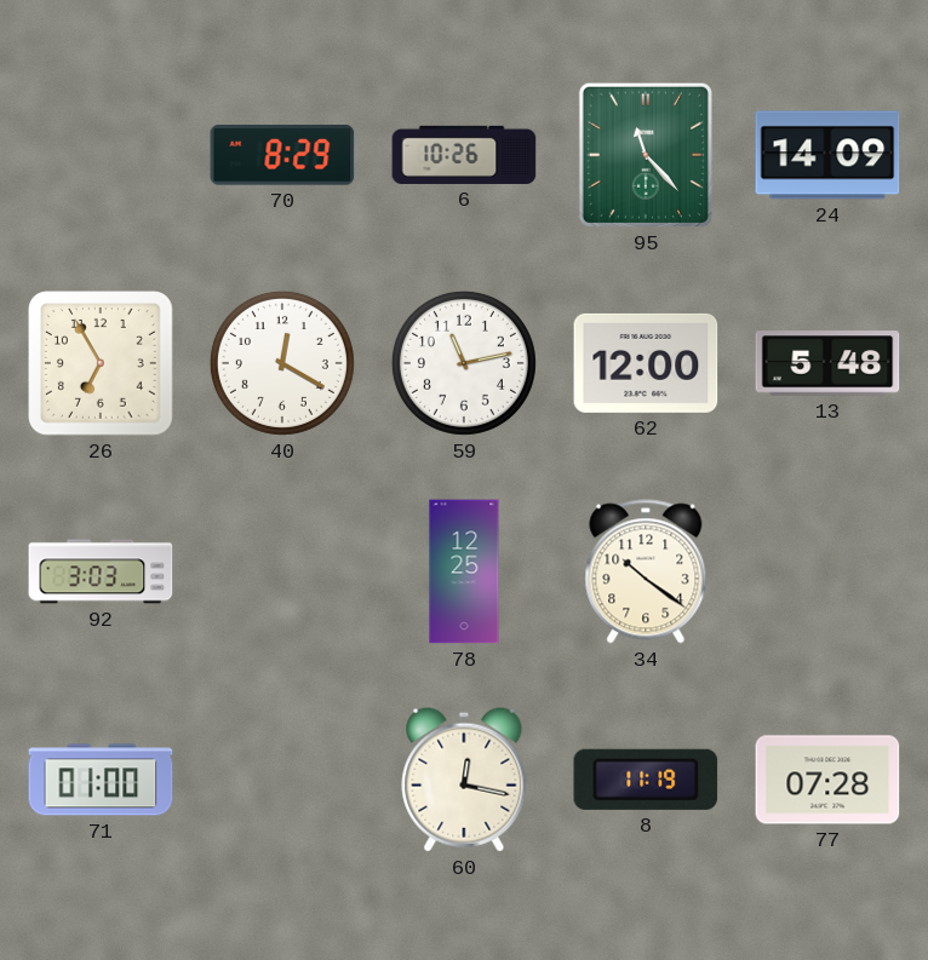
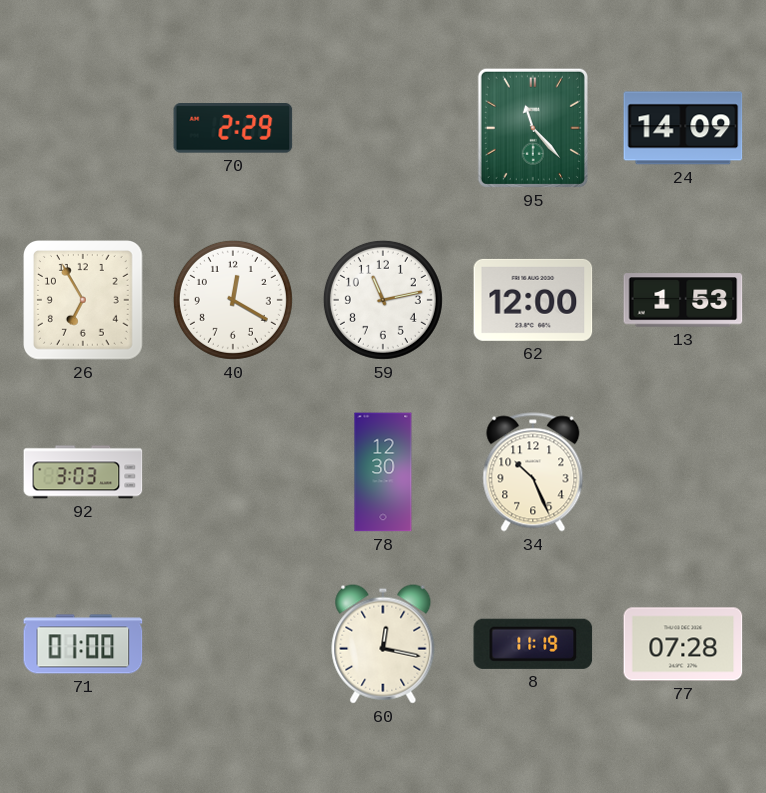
70: 8:29 -> 2:29
6: 10:26 -> none
13: 5:48 -> 1:53
78: 12:25 -> 12:30
34: 10:21 -> 10:26
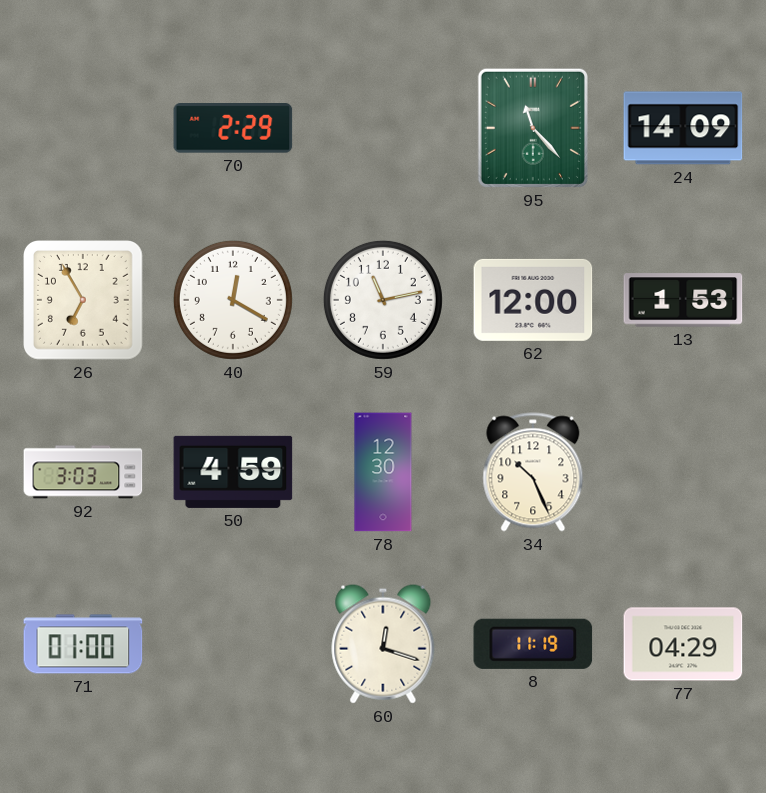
50: none -> 4:59
60: 12:17 -> 12:18
77: 07:28 -> 04:29
